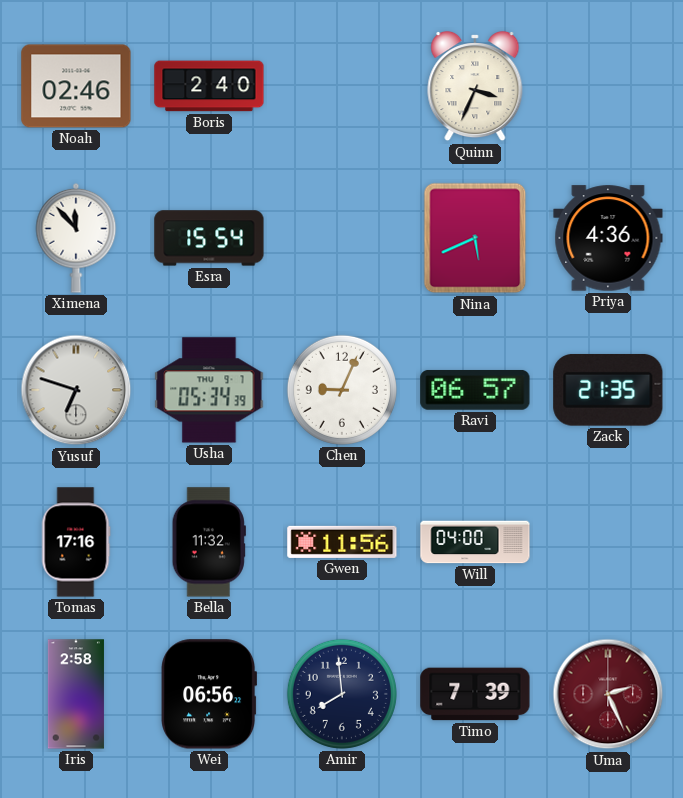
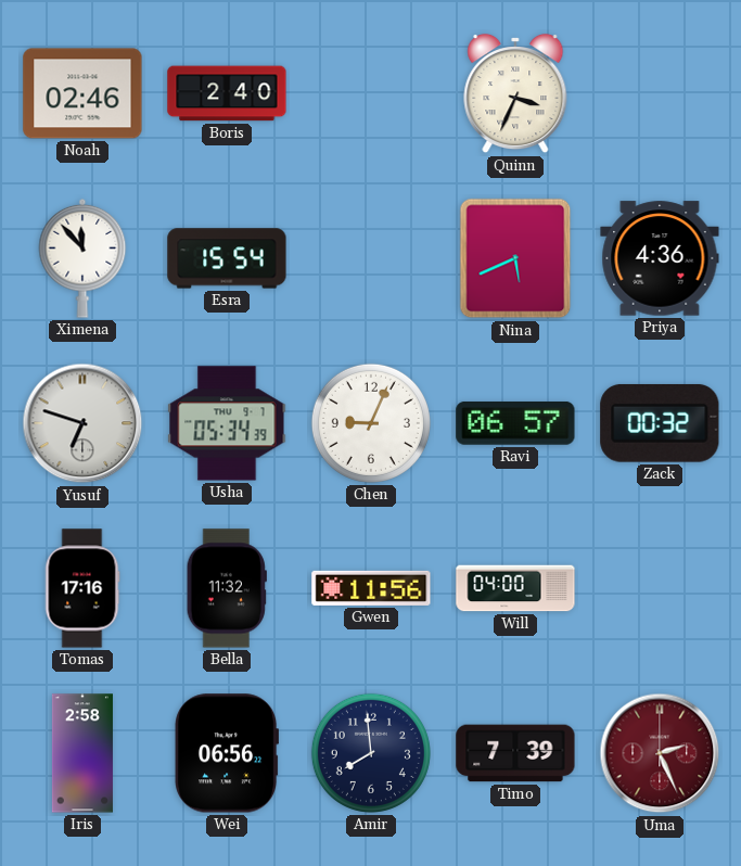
Zack: 21:35 -> 00:32
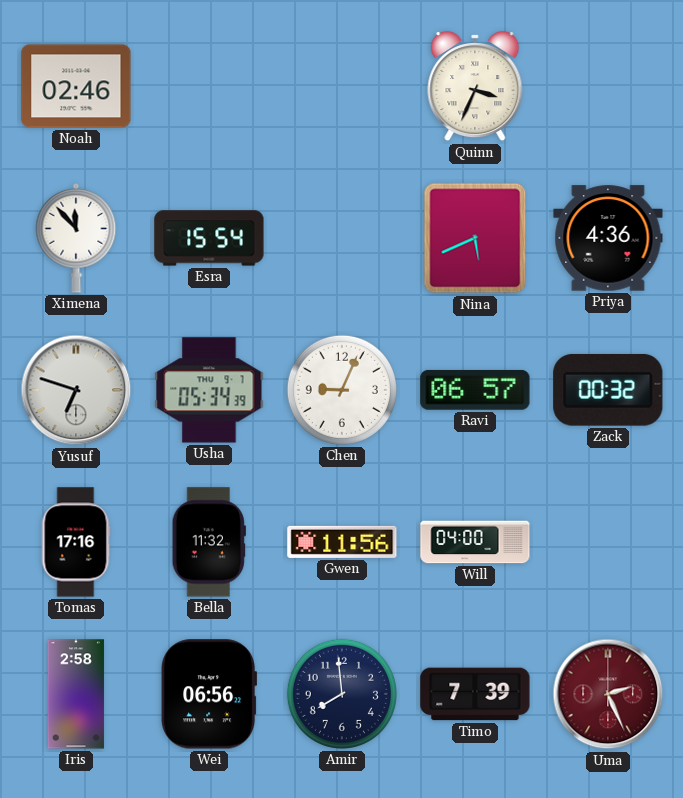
Boris: 2:40 -> none
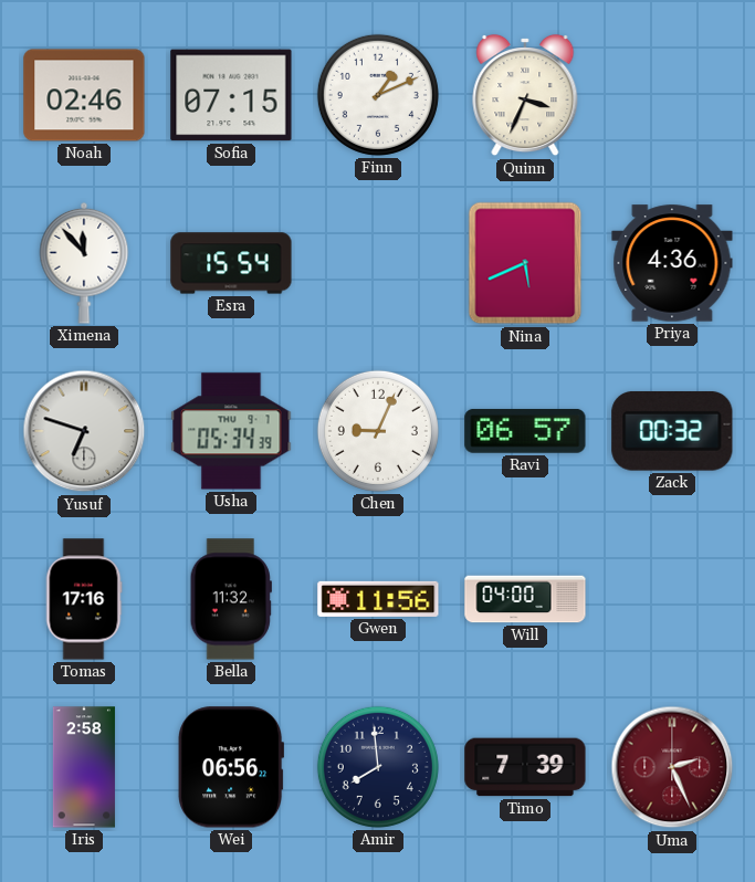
Sofia: none -> 07:15
Finn: none -> 1:11
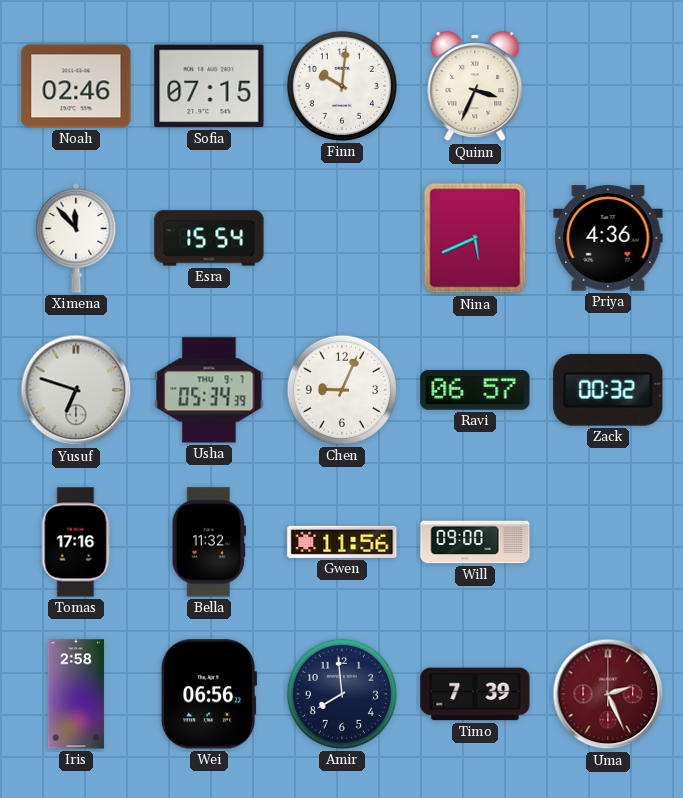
Finn: 1:11 -> 10:01
Will: 04:00 -> 09:00
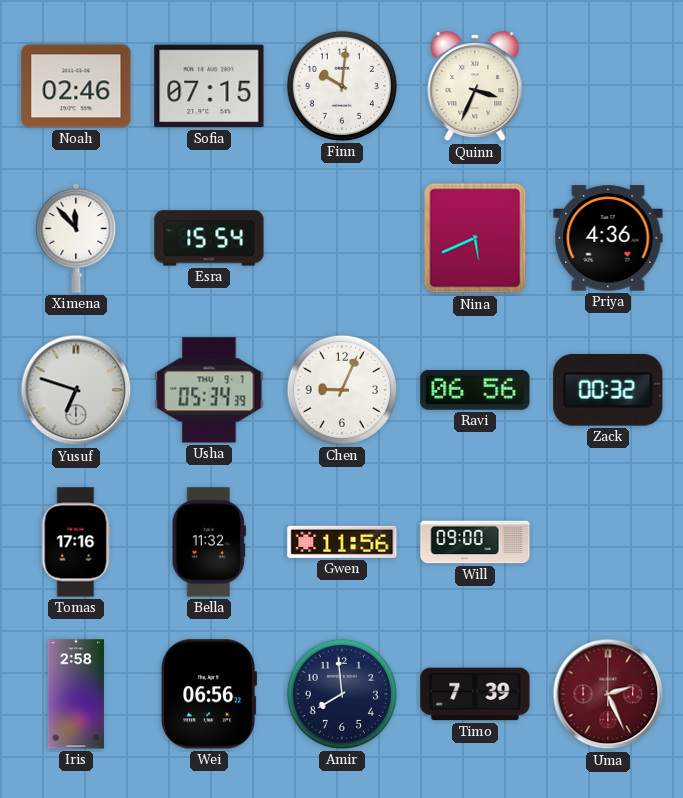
Ravi: 06:57 -> 06:56
